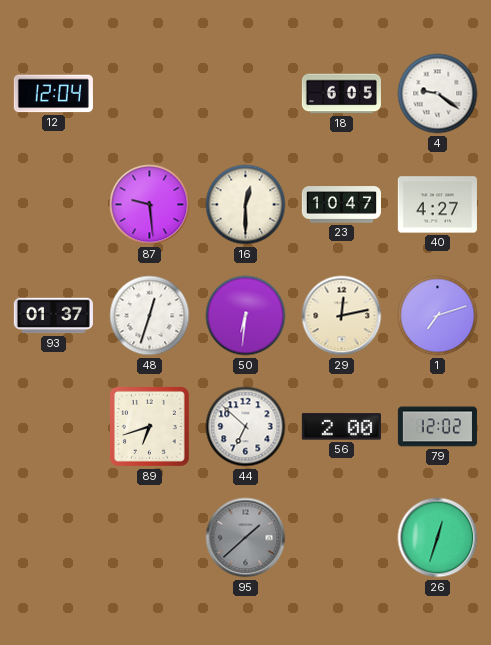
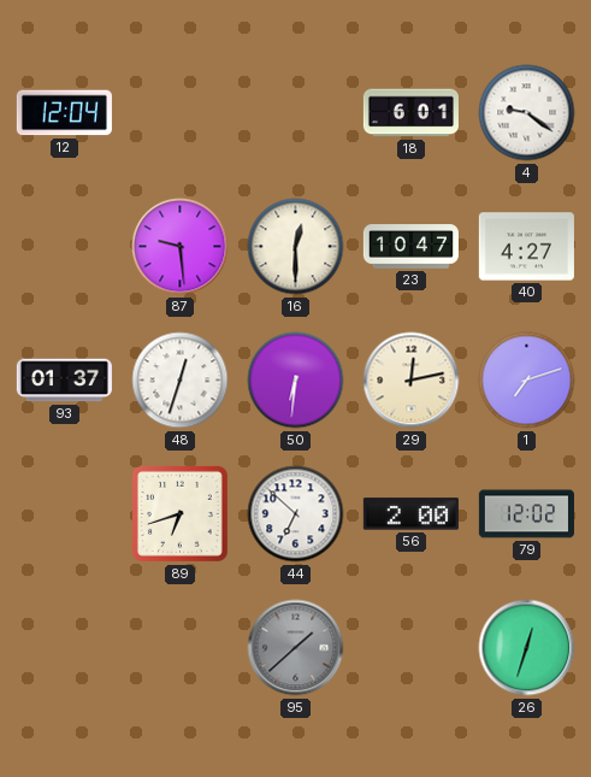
18: 6:05 -> 6:01
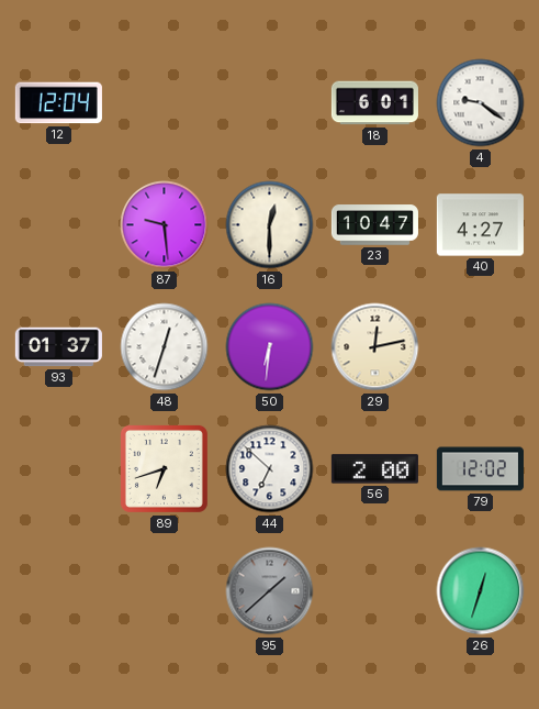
1: 7:12 -> none
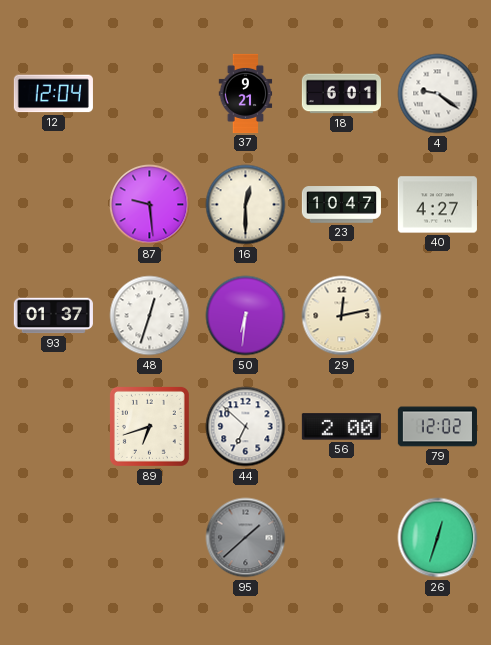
37: none -> 9:21
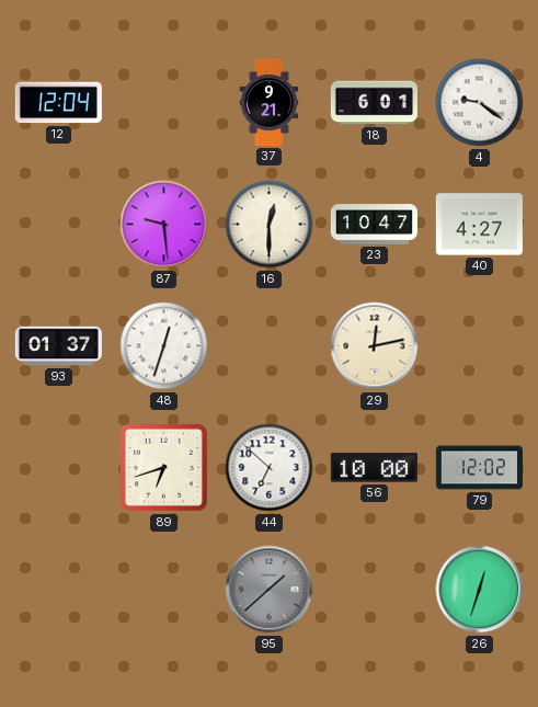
50: 6:31 -> none
56: 2:00 -> 10:00
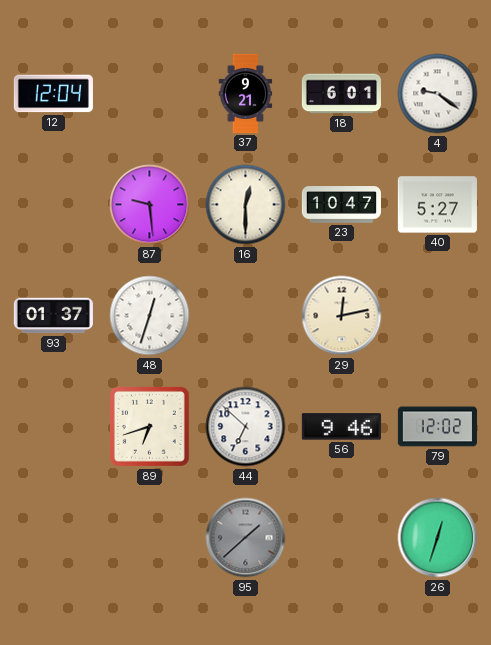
40: 4:27 -> 5:27
56: 10:00 -> 9:46
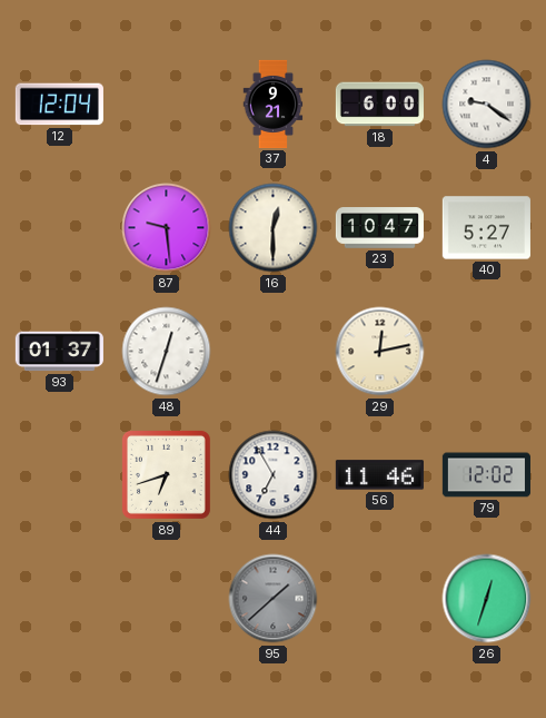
18: 6:01 -> 6:00
44: 6:52 -> 6:55
56: 9:46 -> 11:46
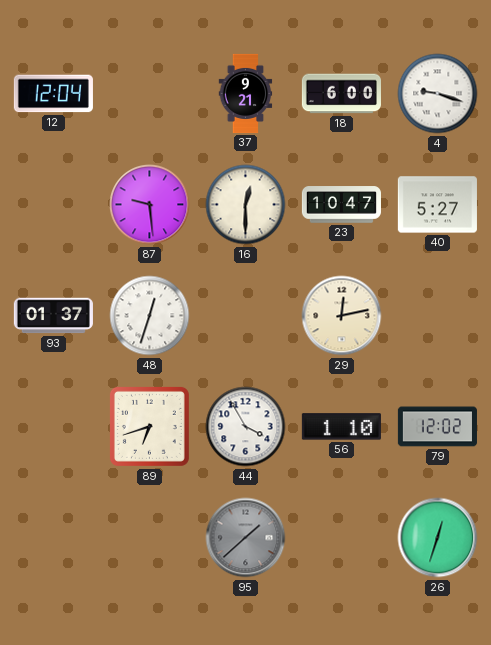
4: 9:21 -> 9:18
44: 6:55 -> 3:55
56: 11:46 -> 1:10
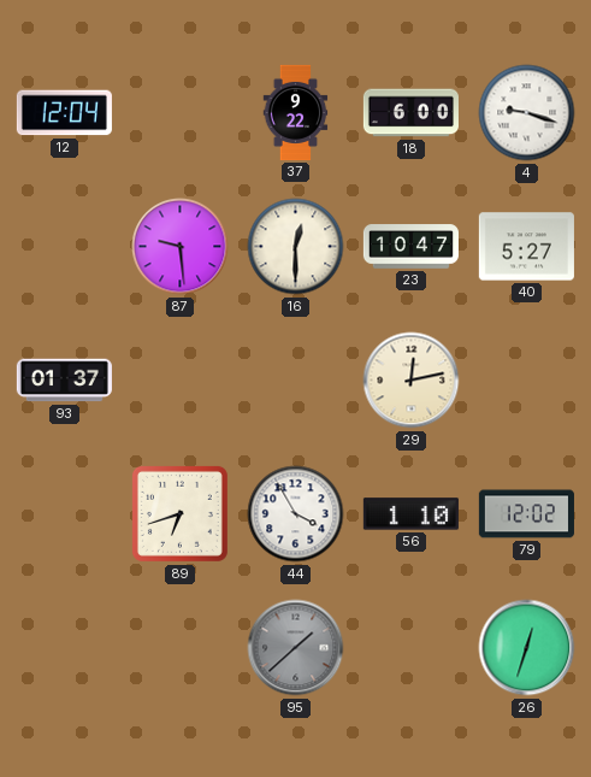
37: 9:21 -> 9:22
48: 12:33 -> none
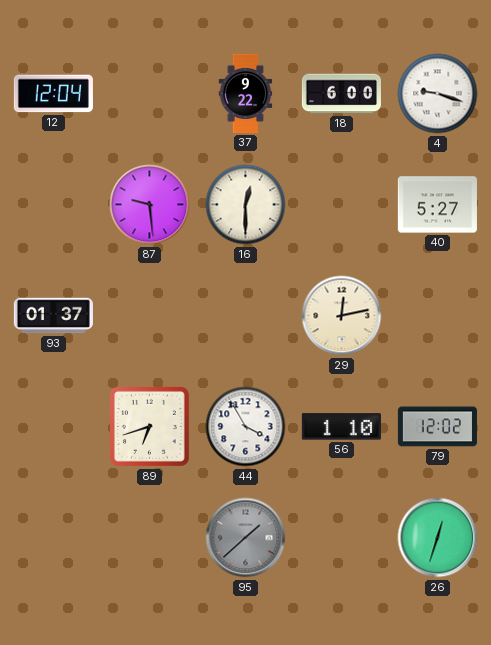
23: 10:47 -> none
